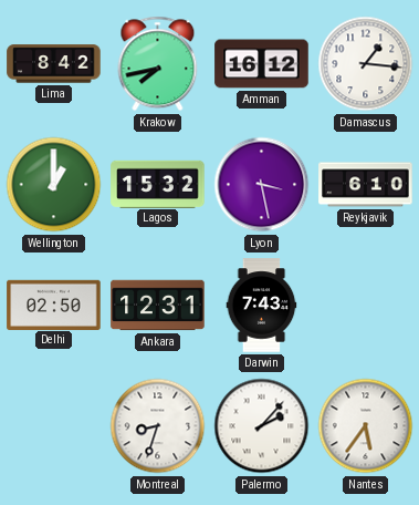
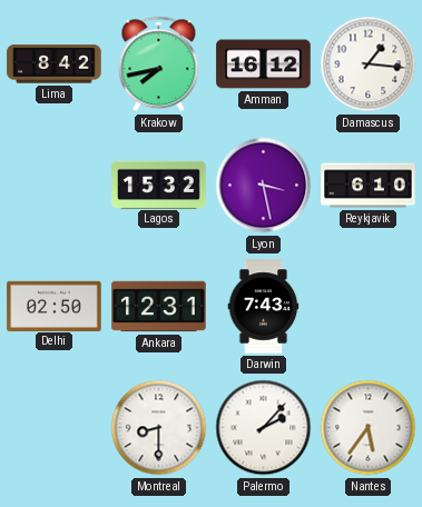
Wellington: 1:00 -> none
Montreal: 8:33 -> 8:30
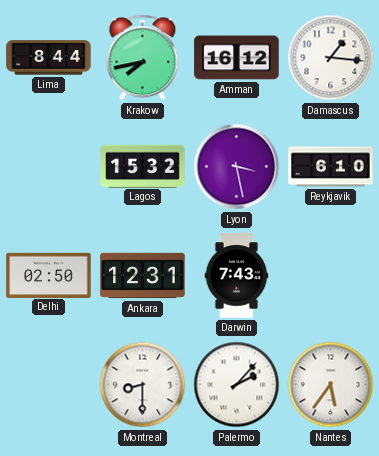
Lima: 8:42 -> 8:44
